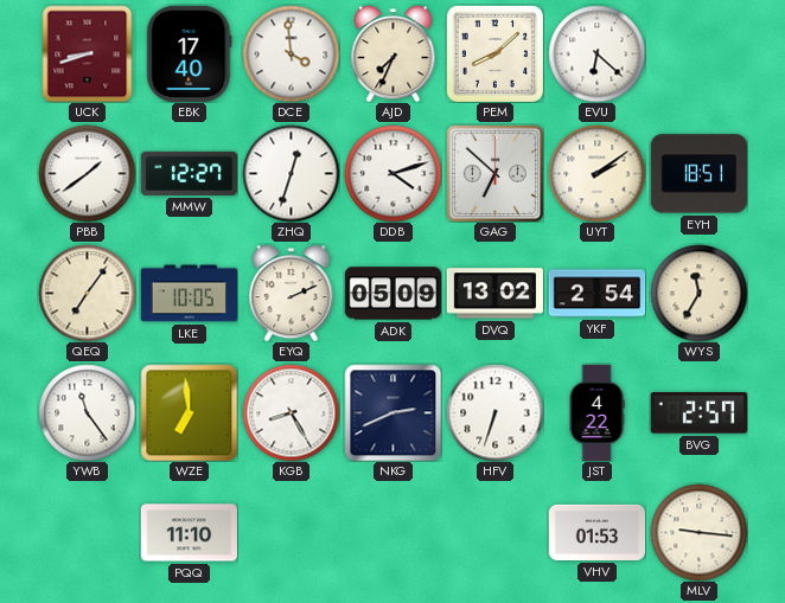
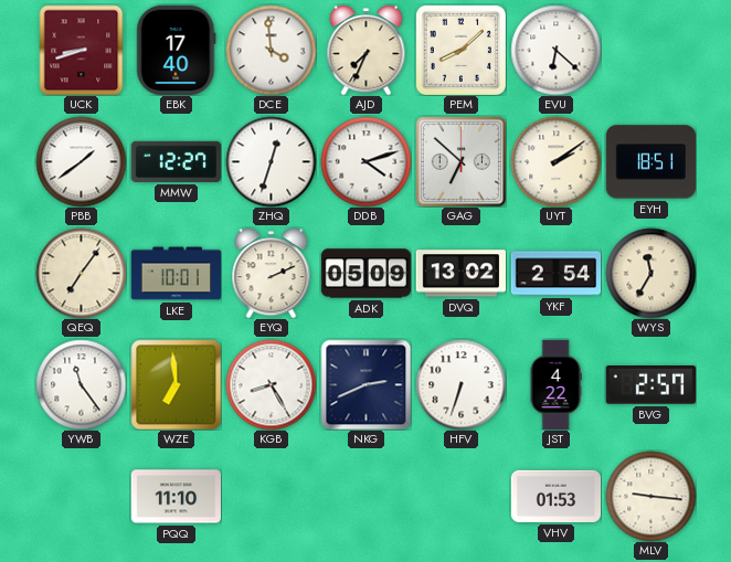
LKE: 10:05 -> 10:01
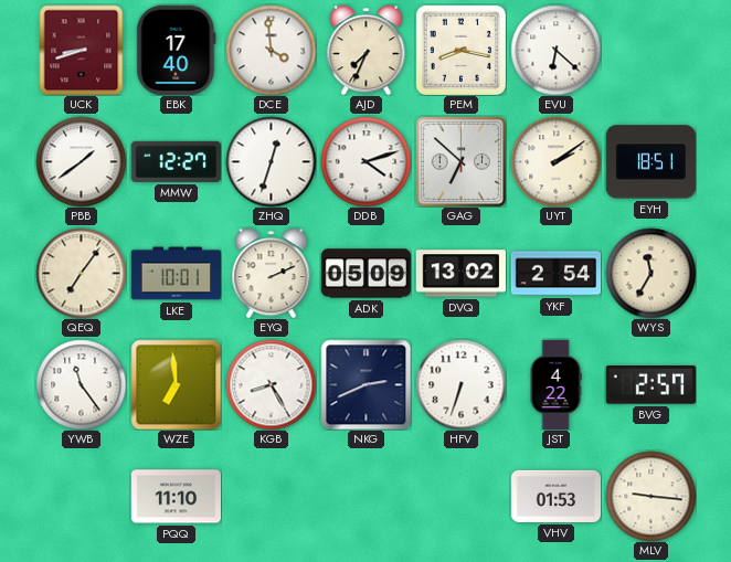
PEM: 8:08 -> 8:17
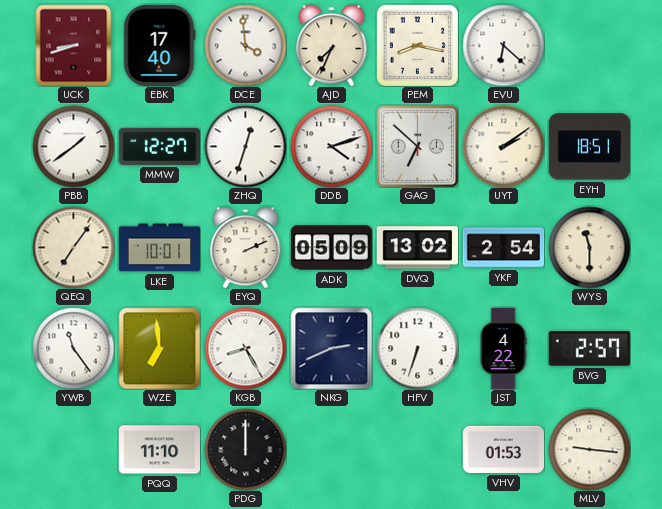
WYS: 11:35 -> 11:30
PDG: none -> 12:00
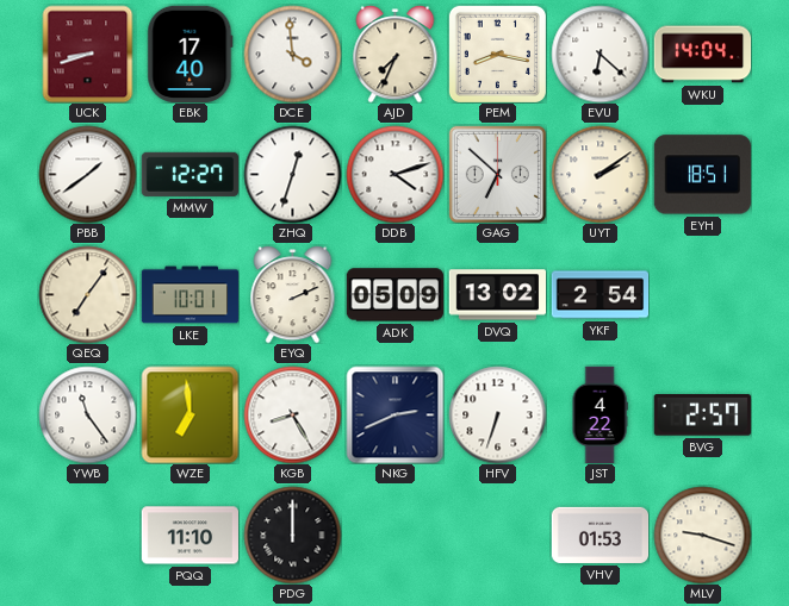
WKU: none -> 14:04
WYS: 11:30 -> none
MLV: 9:16 -> 9:18
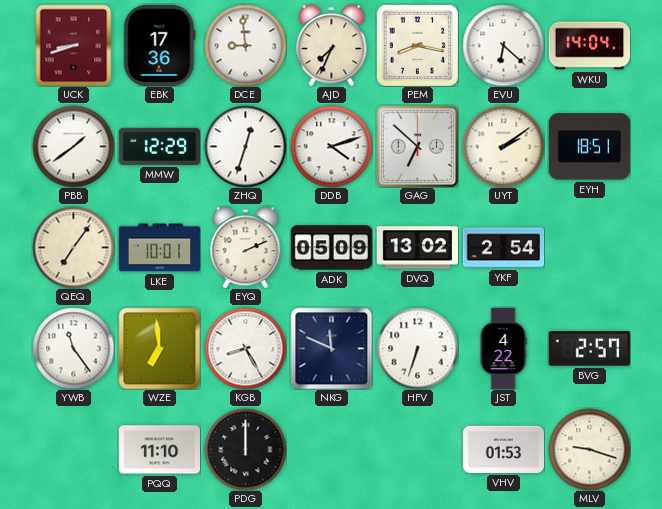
EBK: 17:40 -> 17:36
DCE: 3:59 -> 8:59
MMW: 12:27 -> 12:29
NKG: 2:41 -> 11:49
